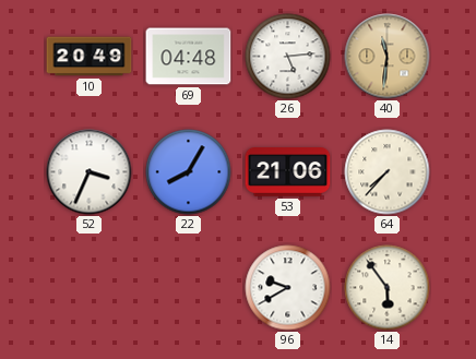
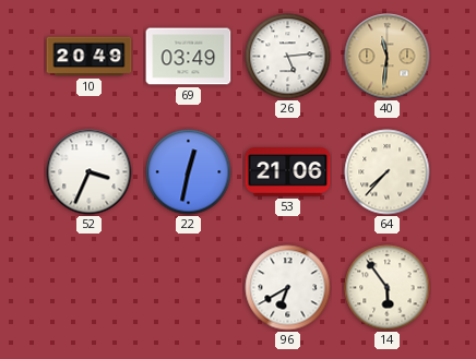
69: 04:48 -> 03:49
22: 8:05 -> 12:32
96: 9:40 -> 6:40
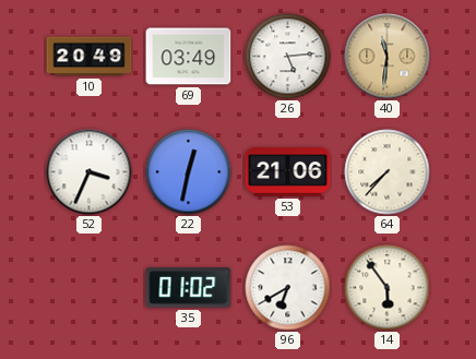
35: none -> 01:02
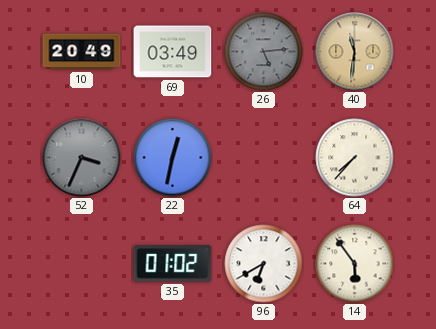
26 dial: white -> grey
52 dial: white -> grey
53: 21:06 -> none
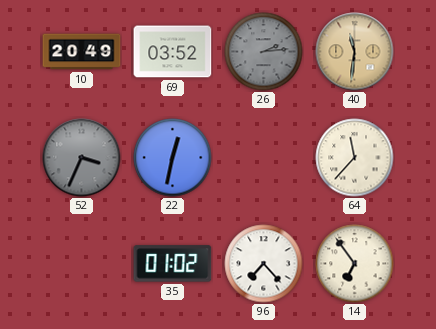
69: 03:49 -> 03:52
26: 5:14 -> 2:14
64: 7:37 -> 11:37
96: 6:40 -> 7:23
14: 5:54 -> 6:54
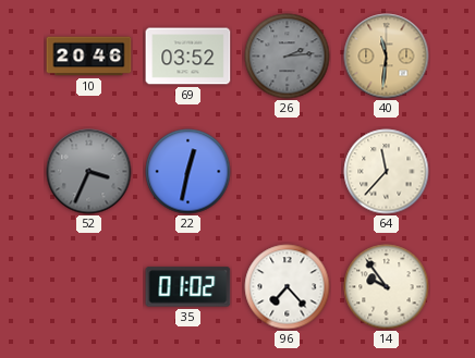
10: 20:49 -> 20:46
14: 6:54 -> 9:54
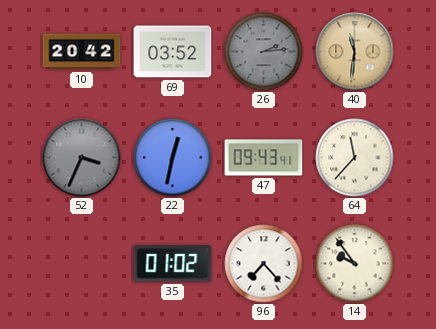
10: 20:46 -> 20:42
47: none -> 09:43
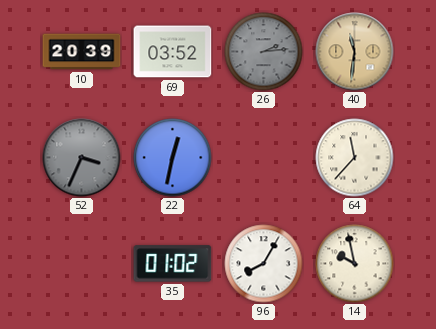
10: 20:42 -> 20:39
47: 09:43 -> none
96: 7:23 -> 8:05
14: 9:54 -> 9:58
